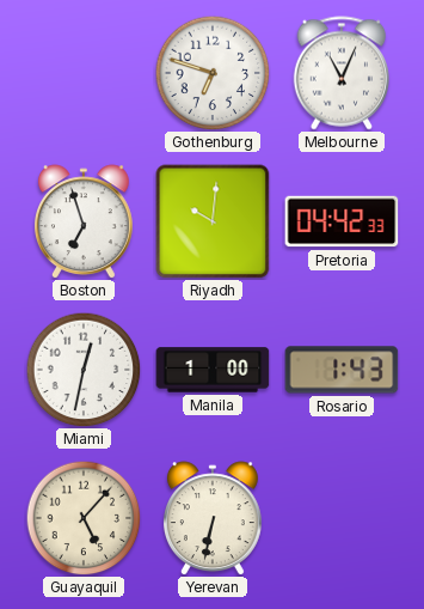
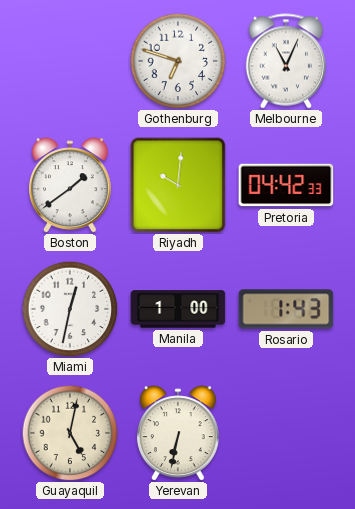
Boston: 6:57 -> 1:39
Guayaquil: 5:07 -> 5:02
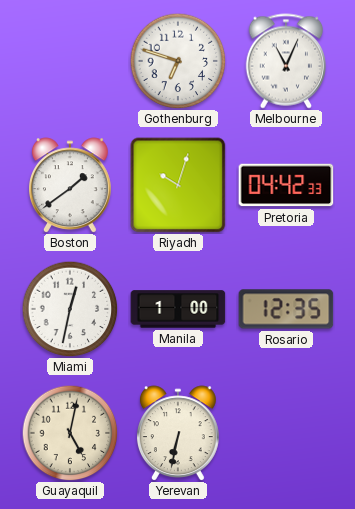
Riyadh: 10:01 -> 10:03
Rosario: 1:43 -> 12:35
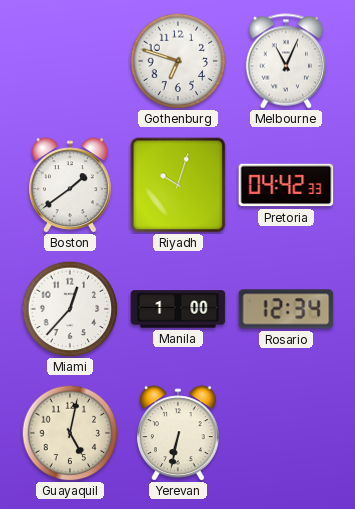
Miami: 12:32 -> 12:37
Rosario: 12:35 -> 12:34
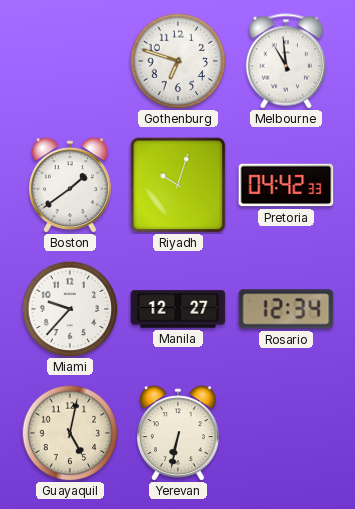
Melbourne: 11:04 -> 10:59
Miami: 12:37 -> 9:37
Manila: 1:00 -> 12:27
